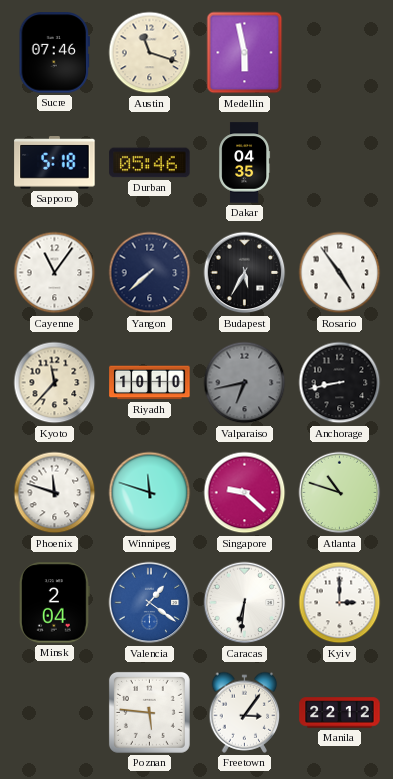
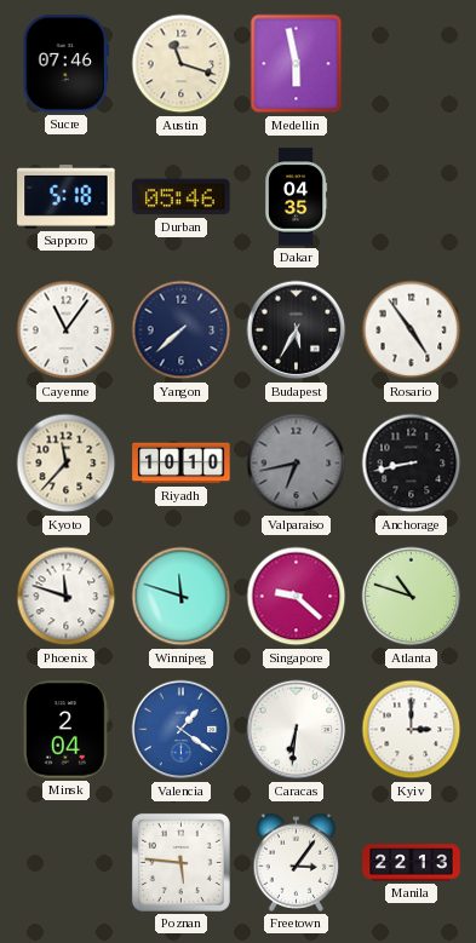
Manila: 22:12 -> 22:13
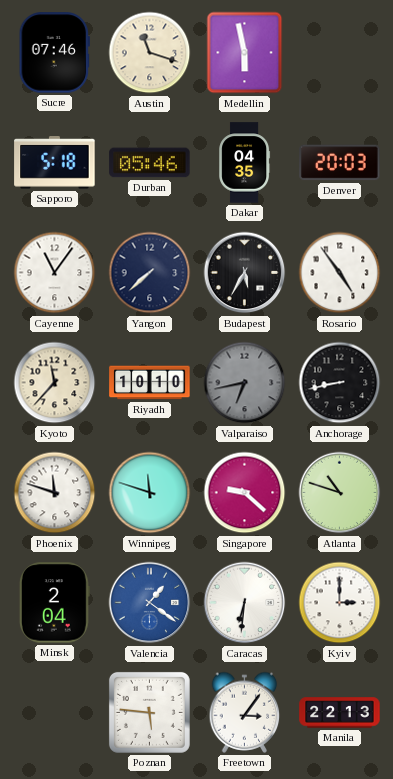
Denver: none -> 20:03
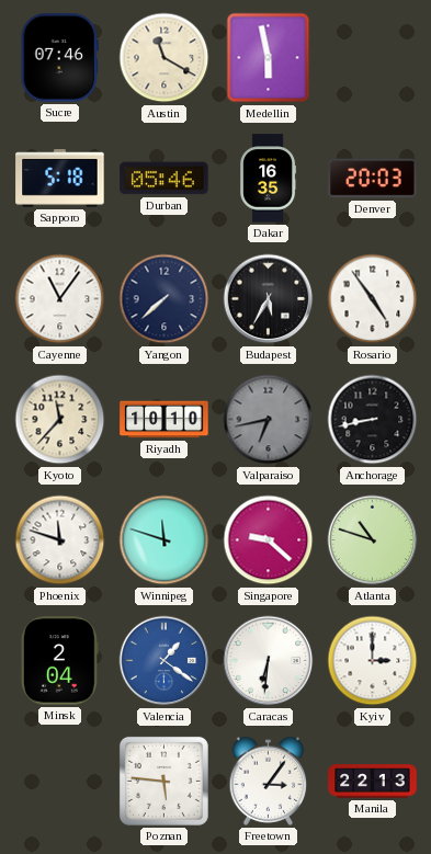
Austin: 11:18 -> 11:20
Dakar: 04:35 -> 16:35
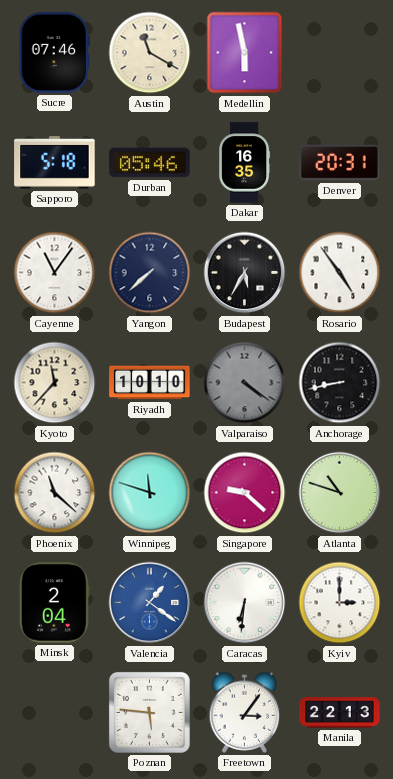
Denver: 20:03 -> 20:31
Valparaiso: 6:43 -> 4:21
Phoenix: 11:48 -> 11:22
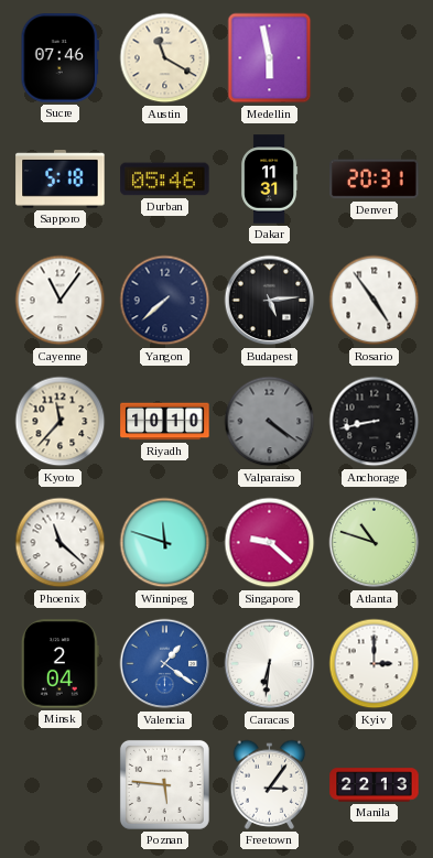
Dakar: 16:35 -> 11:31
Budapest: 5:35 -> 5:14
